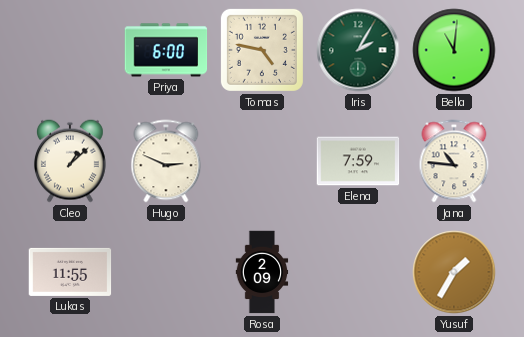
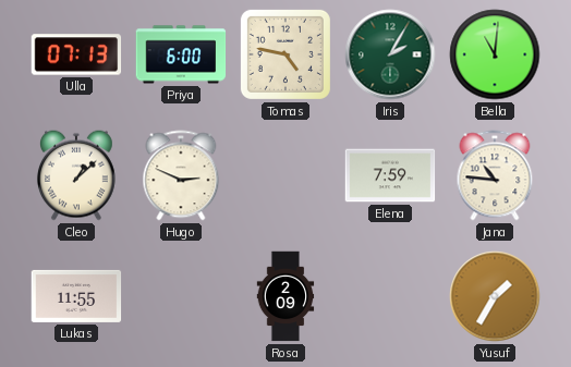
Ulla: none -> 07:13
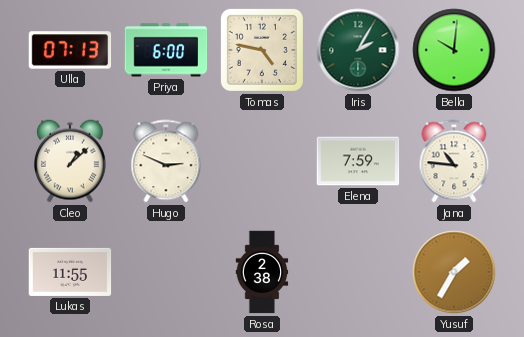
Bella: 11:01 -> 10:01
Rosa: 2:09 -> 2:38
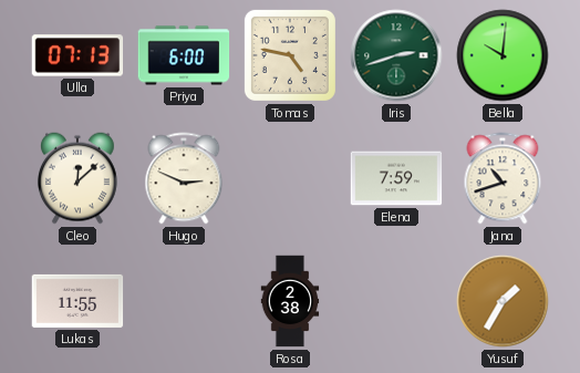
Iris: 2:05 -> 2:42
Cleo: 1:08 -> 12:08
Jana: 10:46 -> 10:42
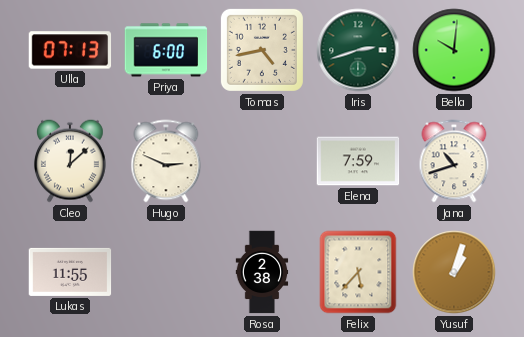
Tomas: 4:47 -> 4:43
Felix: none -> 5:37
Yusuf: 1:35 -> 1:03
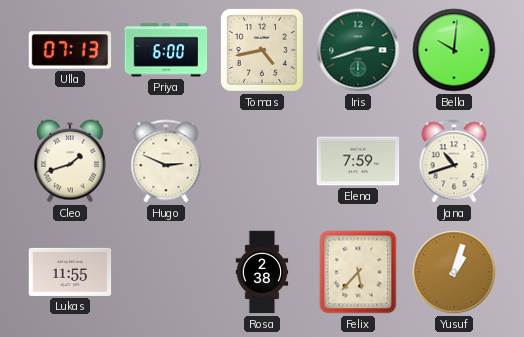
Cleo: 12:08 -> 1:42
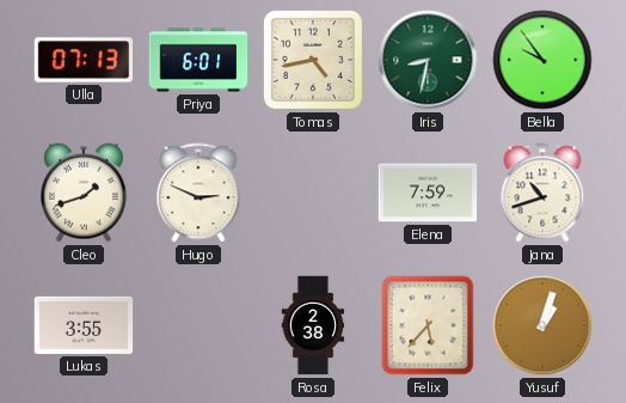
Priya: 6:00 -> 6:01
Iris: 2:42 -> 8:32
Bella: 10:01 -> 9:54
Lukas: 11:55 -> 3:55
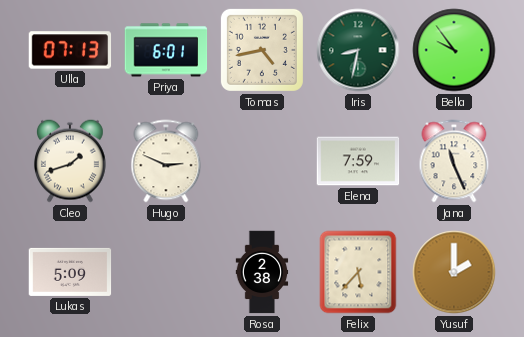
Jana: 10:42 -> 11:26
Lukas: 3:55 -> 5:09
Yusuf: 1:03 -> 2:00
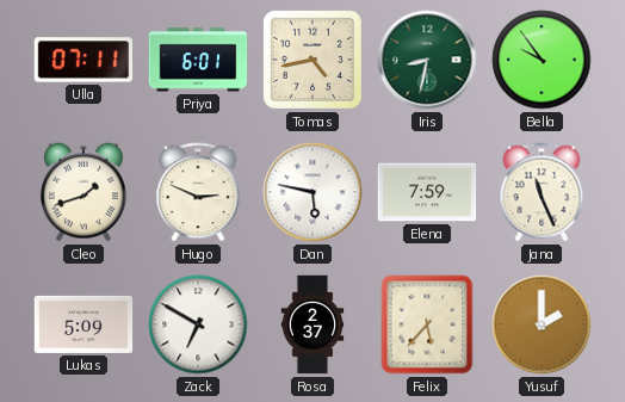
Ulla: 07:13 -> 07:11
Dan: none -> 5:47
Zack: none -> 6:50
Rosa: 2:38 -> 2:37
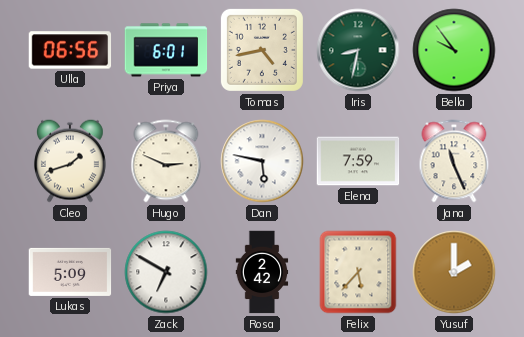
Ulla: 07:11 -> 06:56
Rosa: 2:37 -> 2:42
